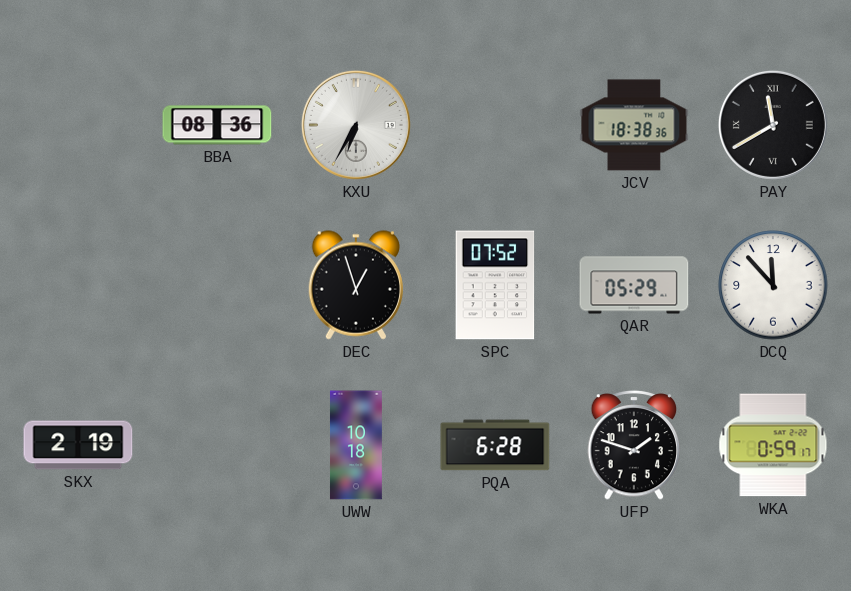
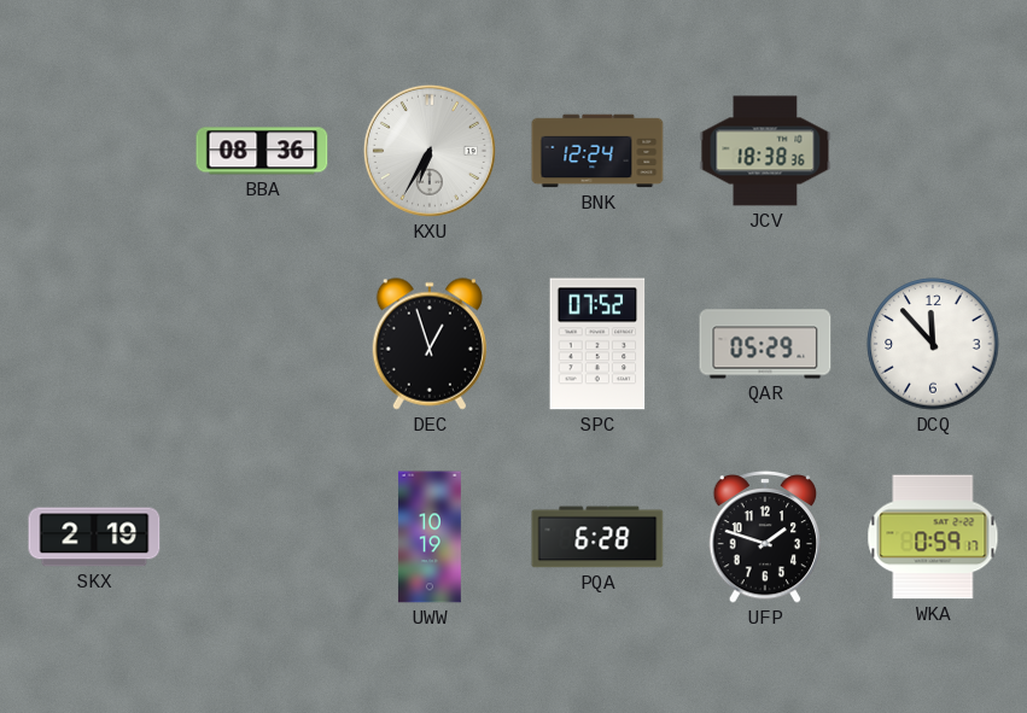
BNK: none -> 12:24
PAY: 11:40 -> none
UWW: 10:18 -> 10:19
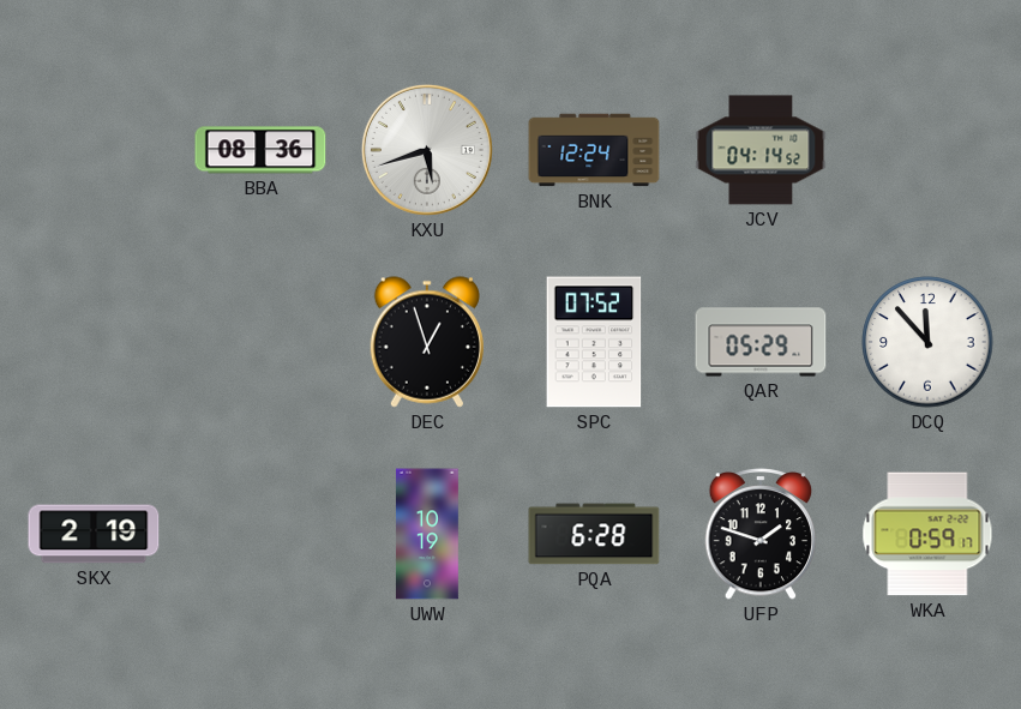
KXU: 6:35 -> 5:42
JCV: 18:38 -> 04:14
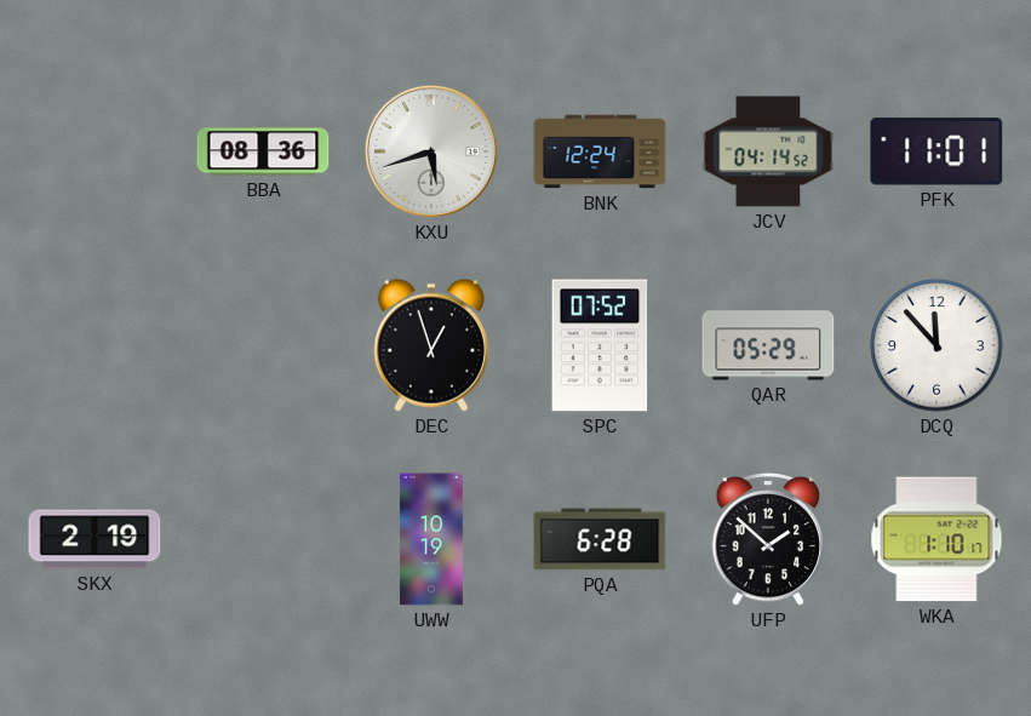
PFK: none -> 11:01
UFP: 1:48 -> 1:52
WKA: 0:59 -> 1:10
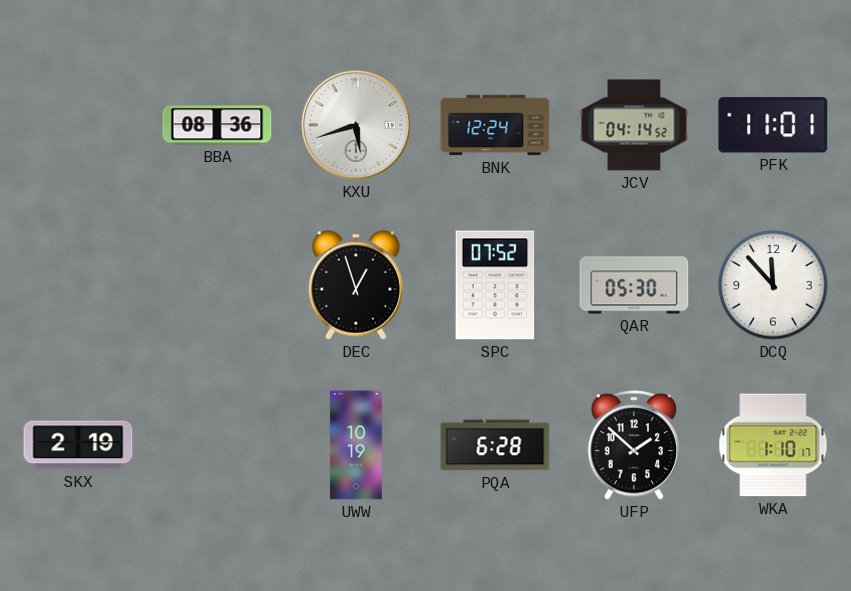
QAR: 05:29 -> 05:30
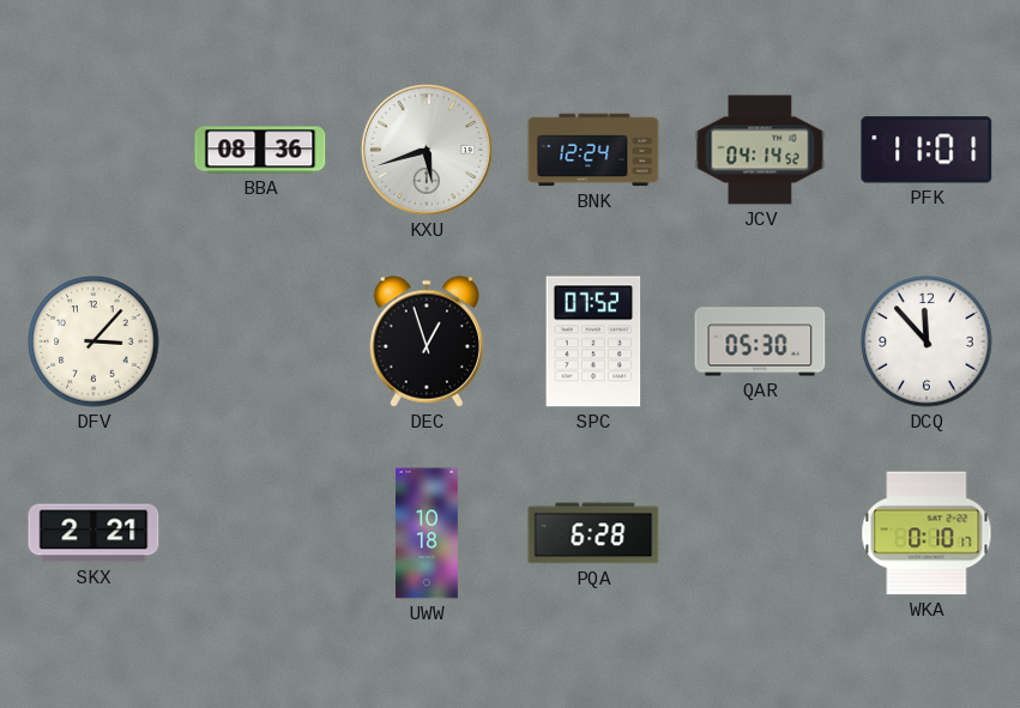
DFV: none -> 3:07
SKX: 2:19 -> 2:21
UWW: 10:19 -> 10:18
UFP: 1:52 -> none
WKA: 1:10 -> 0:10
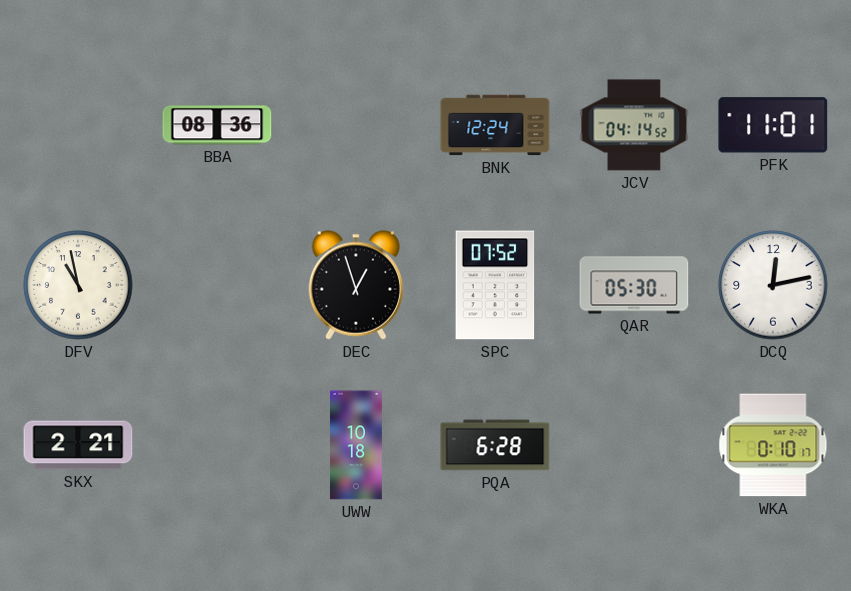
KXU: 5:42 -> none
DFV: 3:07 -> 10:58
DCQ: 11:53 -> 12:13
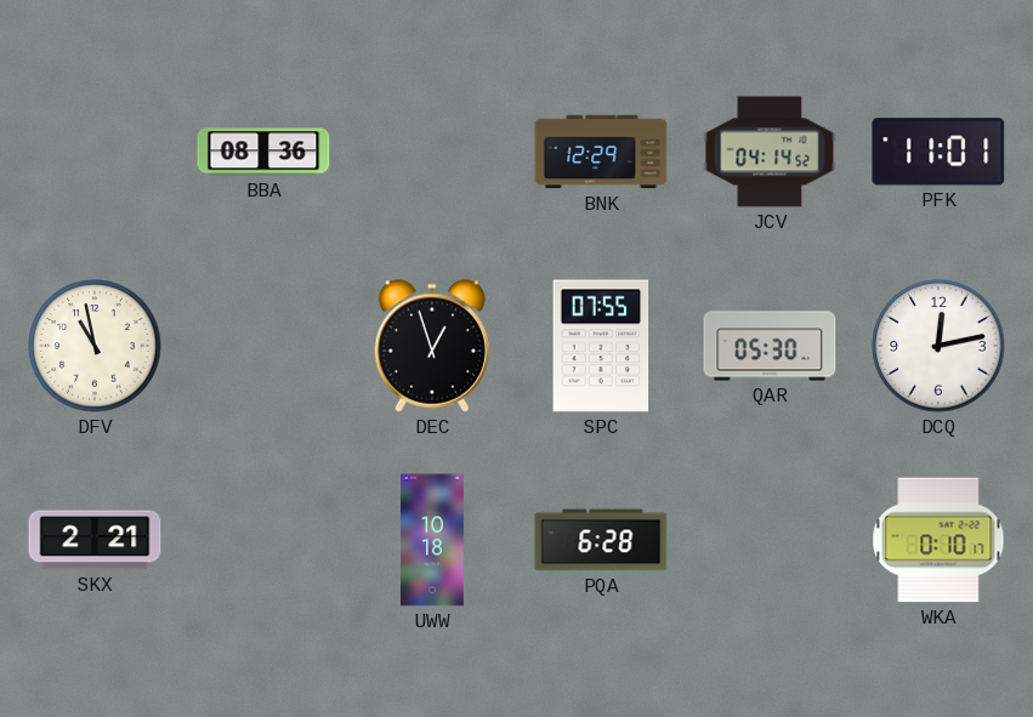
BNK: 12:24 -> 12:29
SPC: 07:52 -> 07:55
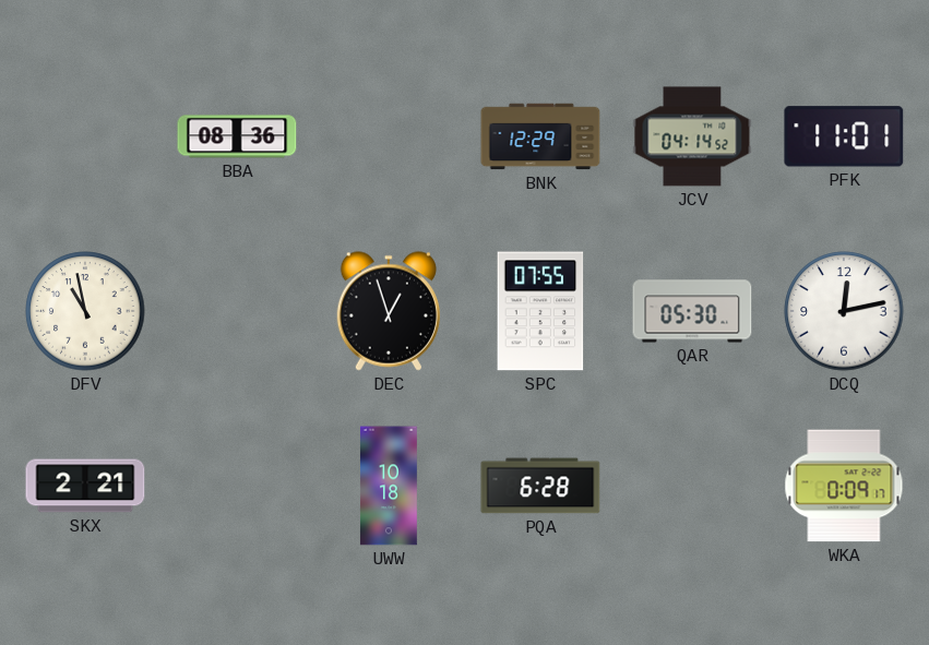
WKA: 0:10 -> 0:09
